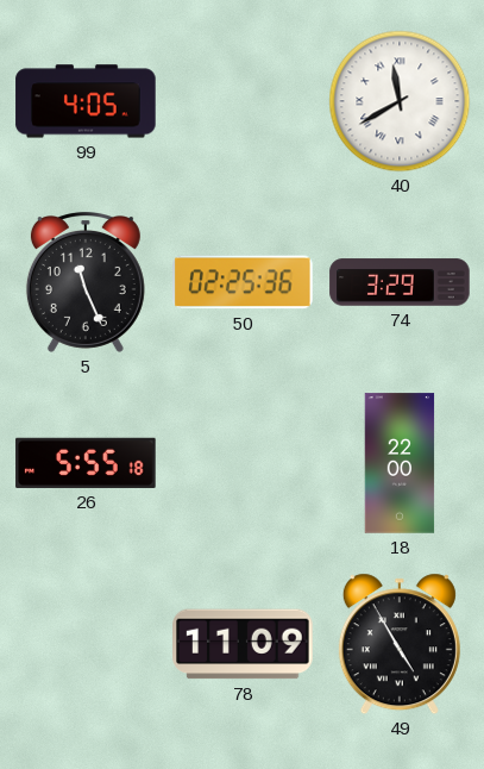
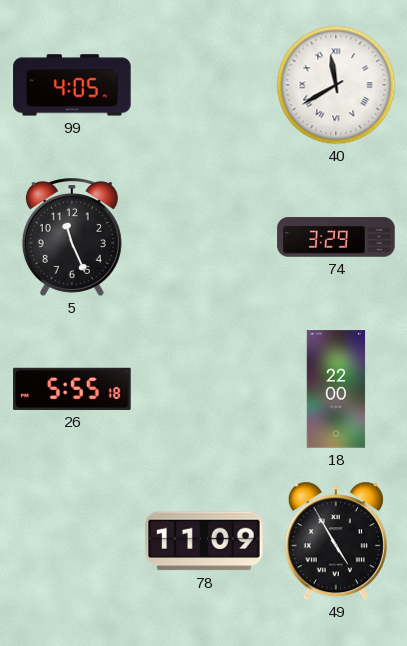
50: 02:25 -> none
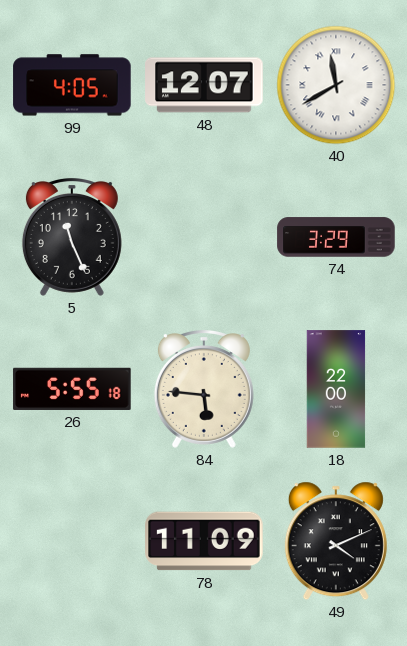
48: none -> 12:07
84: none -> 5:46
49: 4:55 -> 4:11
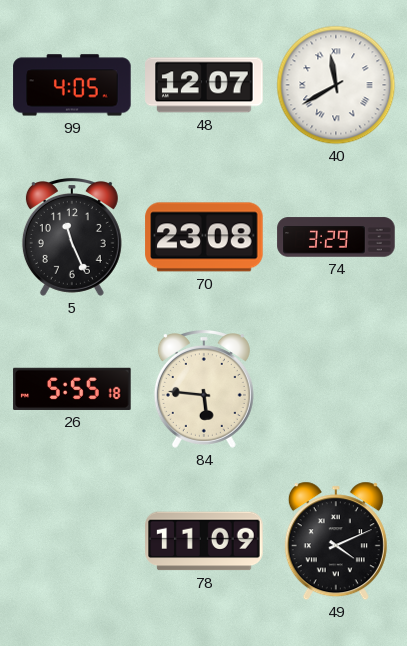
70: none -> 23:08
18: 22:00 -> none
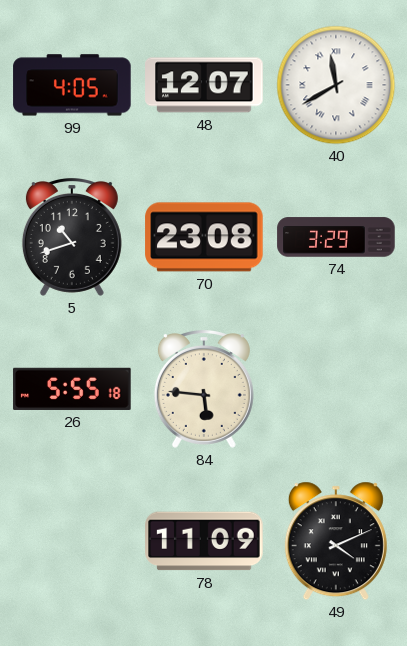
5: 11:26 -> 10:42
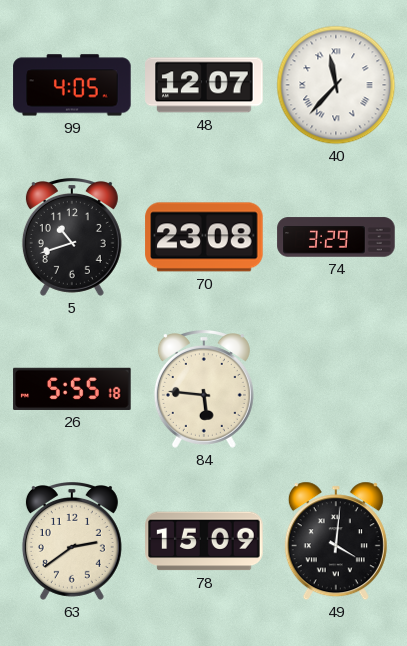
40: 11:40 -> 11:37
63: none -> 2:39
78: 11:09 -> 15:09
49: 4:11 -> 4:01
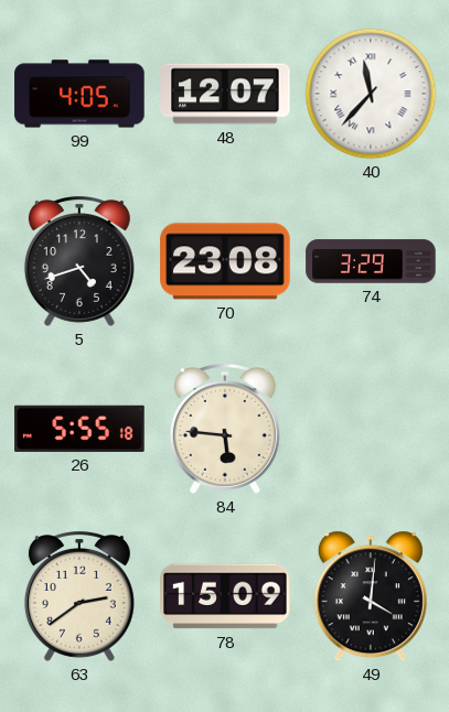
5: 10:42 -> 4:42
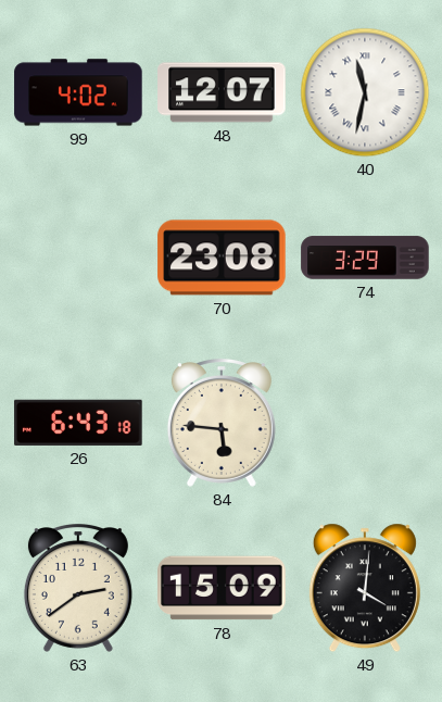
99: 4:05 -> 4:02
40: 11:37 -> 11:32
5: 4:42 -> none
26: 5:55 -> 6:43
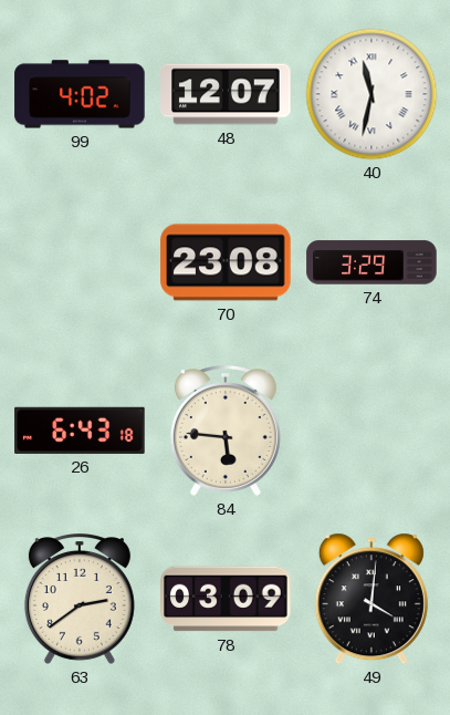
78: 15:09 -> 03:09
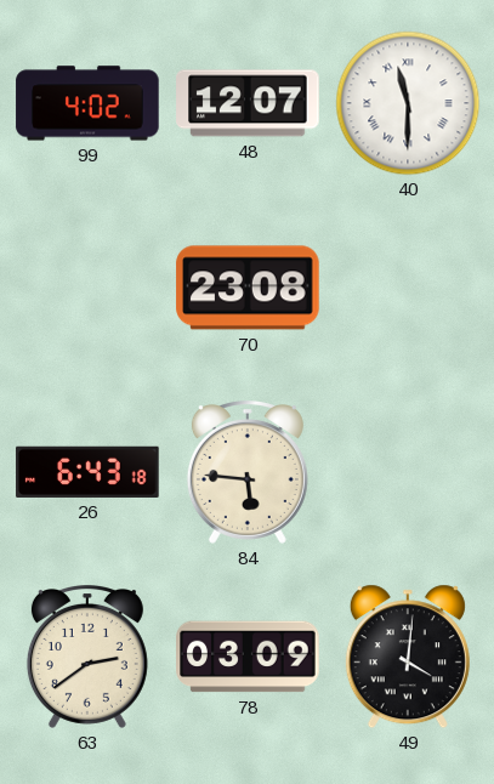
40: 11:32 -> 11:30
74: 3:29 -> none
